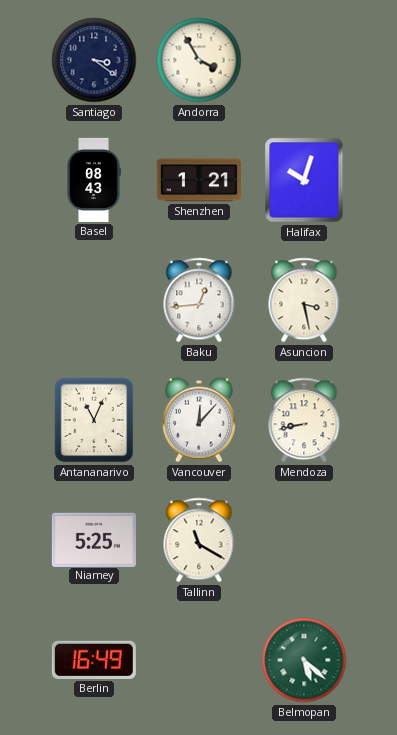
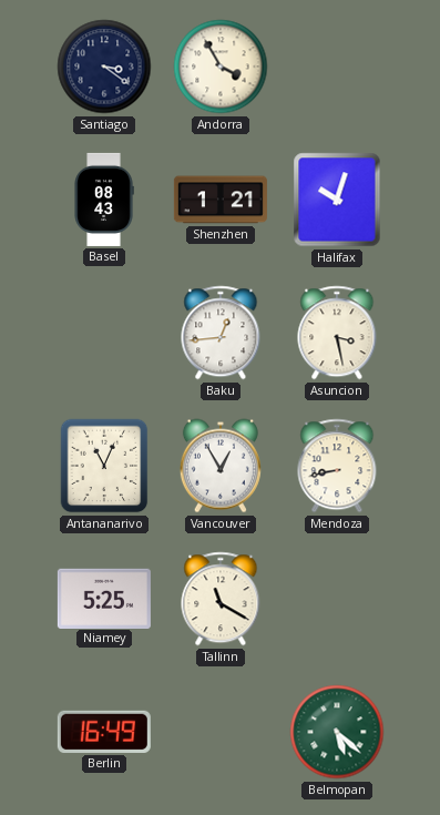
Vancouver: 12:07 -> 12:55
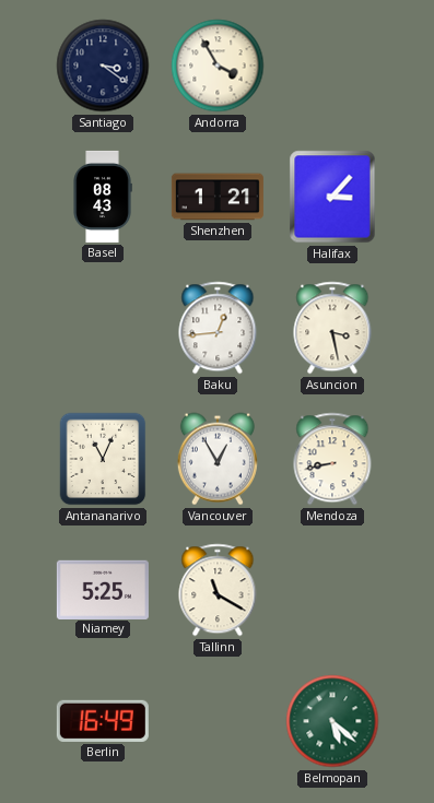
Halifax: 10:03 -> 3:07
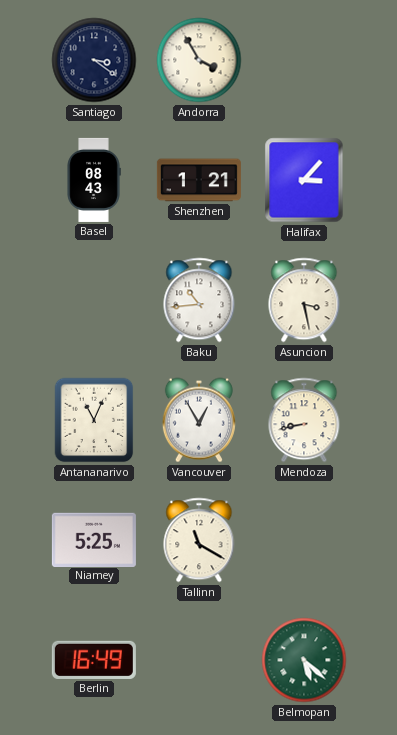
Baku: 12:44 -> 10:44
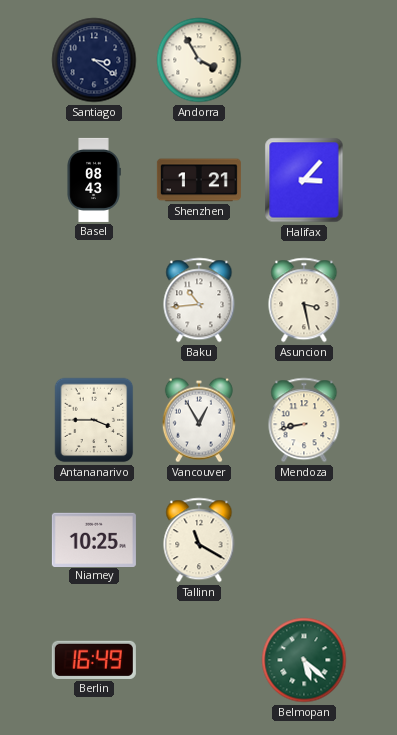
Antananarivo: 11:04 -> 3:45
Niamey: 5:25 -> 10:25
